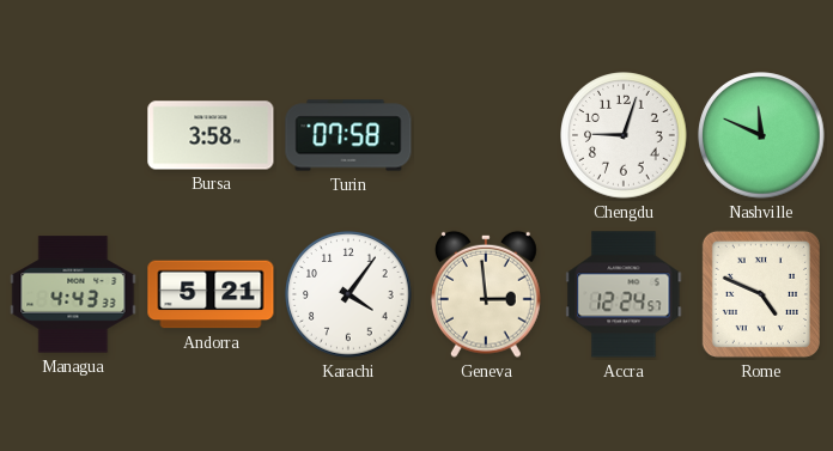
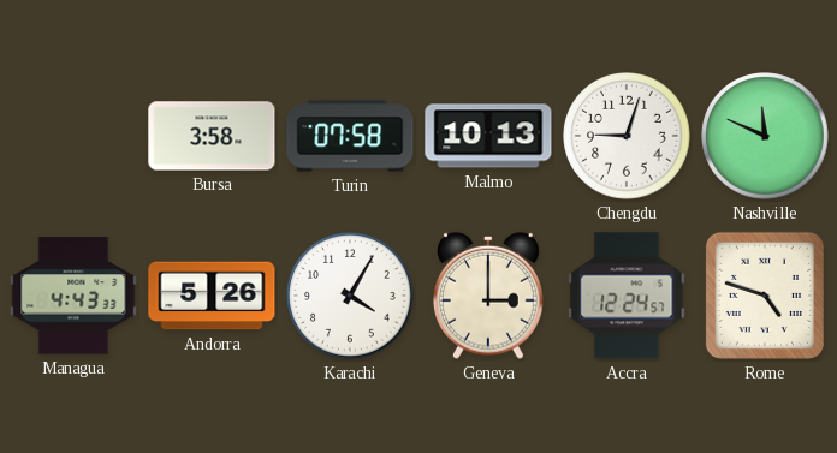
Malmo: none -> 10:13
Andorra: 5:21 -> 5:26
Karachi: 4:06 -> 4:05
Geneva: 2:59 -> 3:00
Rome: 4:49 -> 4:48
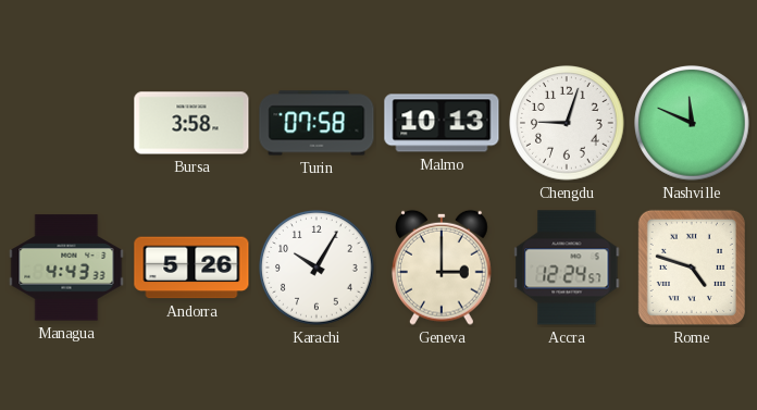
Karachi: 4:05 -> 10:05
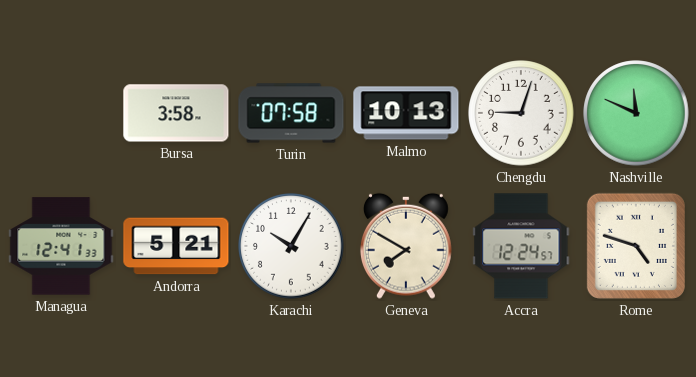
Managua: 4:43 -> 12:41
Andorra: 5:26 -> 5:21
Geneva: 3:00 -> 7:50
